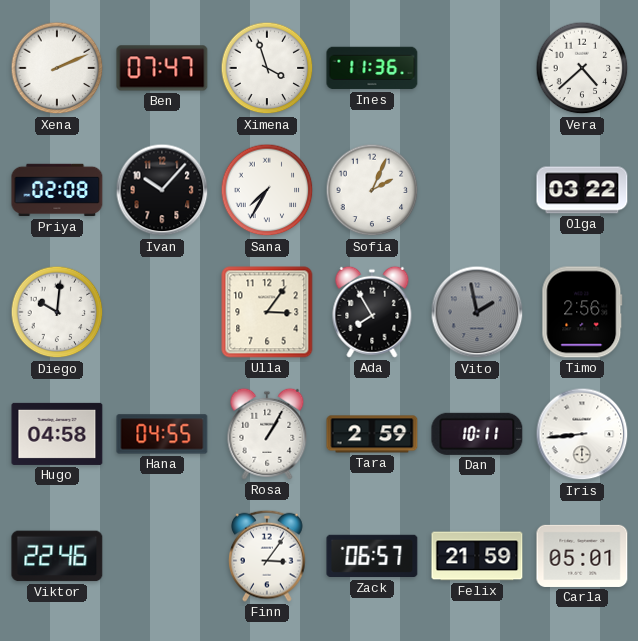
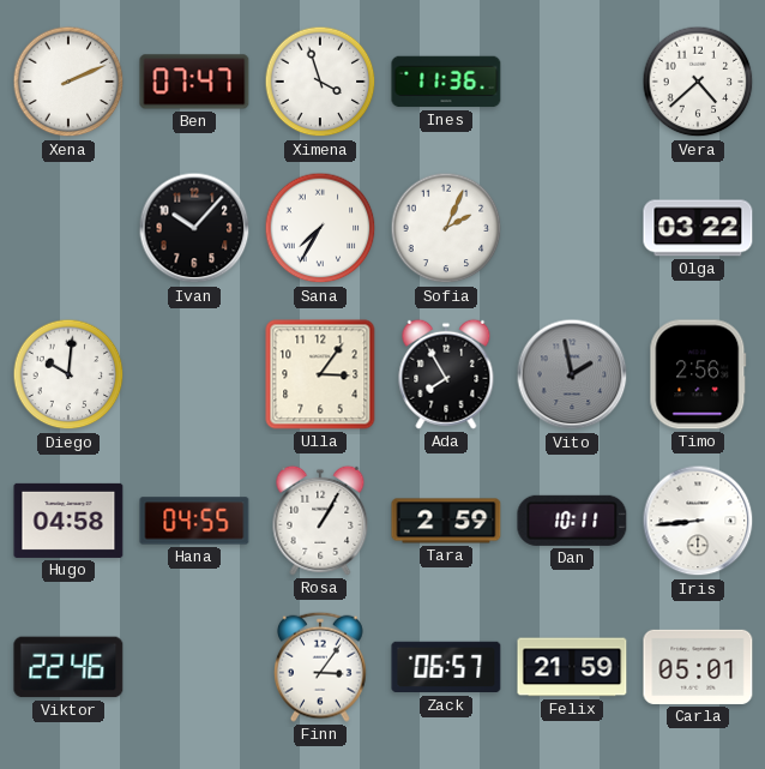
Priya: 02:08 -> none
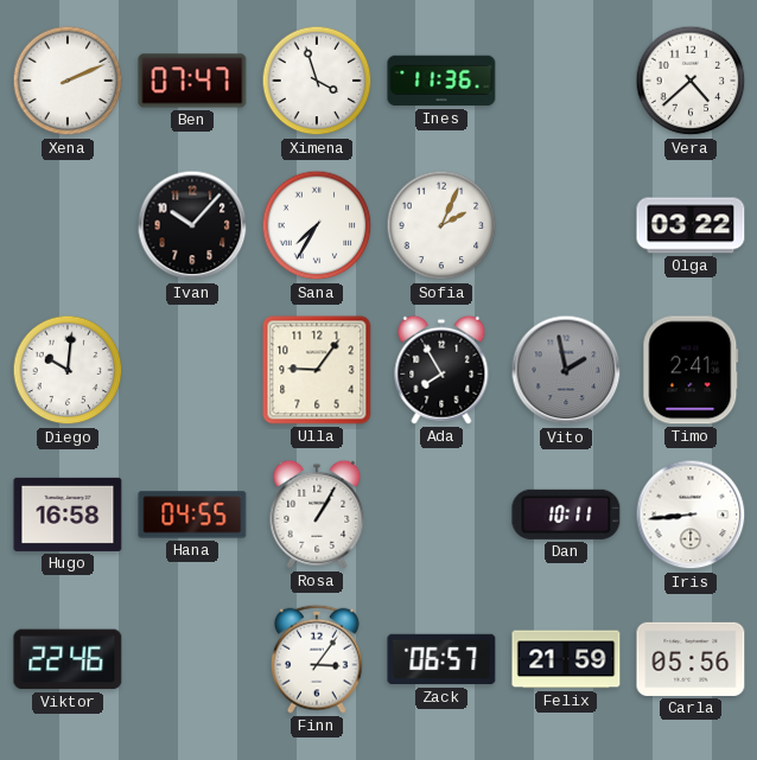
Ulla: 3:06 -> 9:06
Timo: 2:56 -> 2:41
Hugo: 04:58 -> 16:58
Tara: 2:59 -> none
Carla: 05:01 -> 05:56
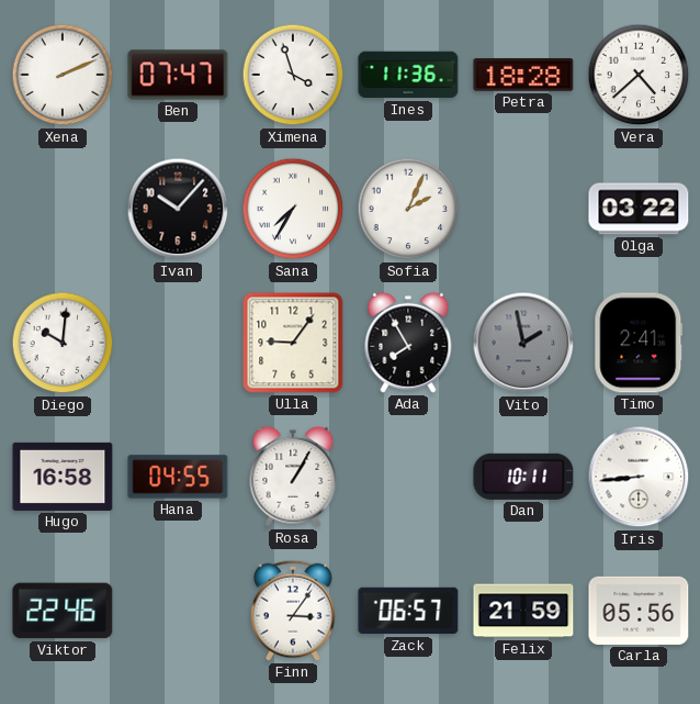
Petra: none -> 18:28
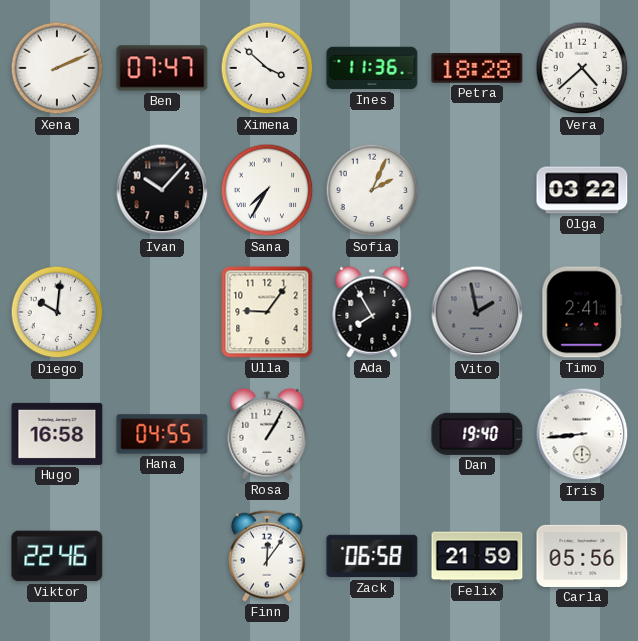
Ximena: 3:57 -> 3:52
Dan: 10:11 -> 19:40
Finn: 3:06 -> 12:06
Zack: 06:57 -> 06:58
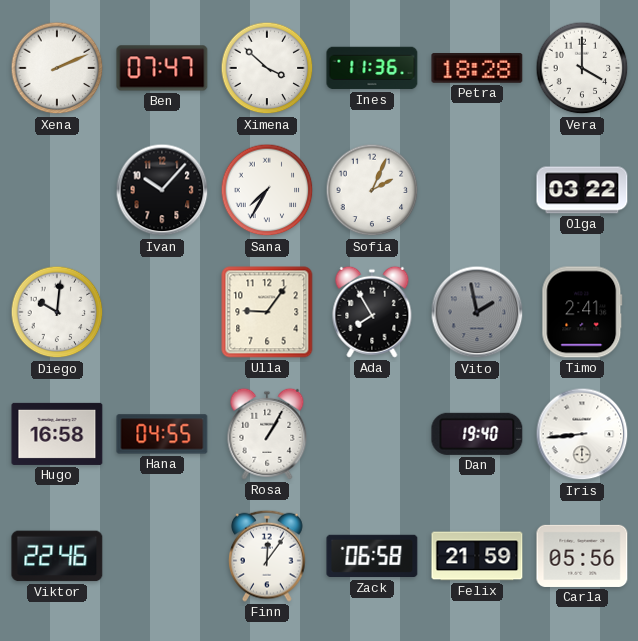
Vera: 4:38 -> 4:00
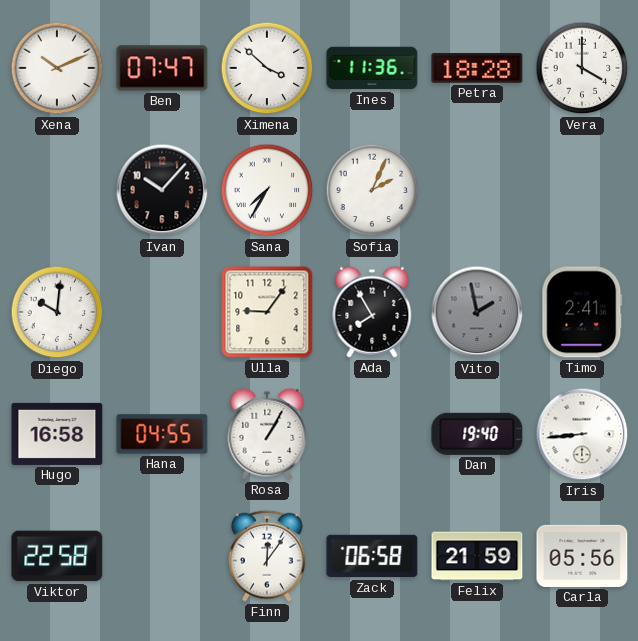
Xena: 2:11 -> 10:11
Olga: 03:22 -> none
Viktor: 22:46 -> 22:58
